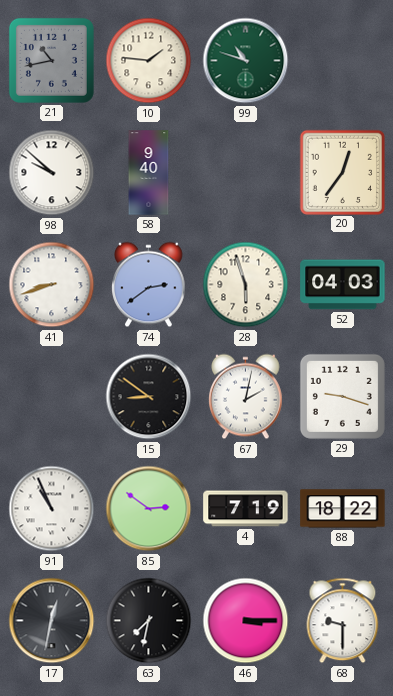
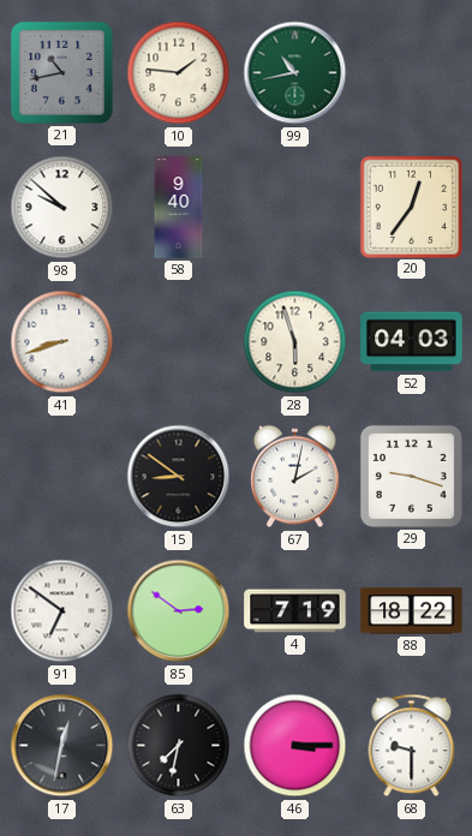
99: 10:48 -> 10:43
74: 2:39 -> none
91: 10:56 -> 6:51
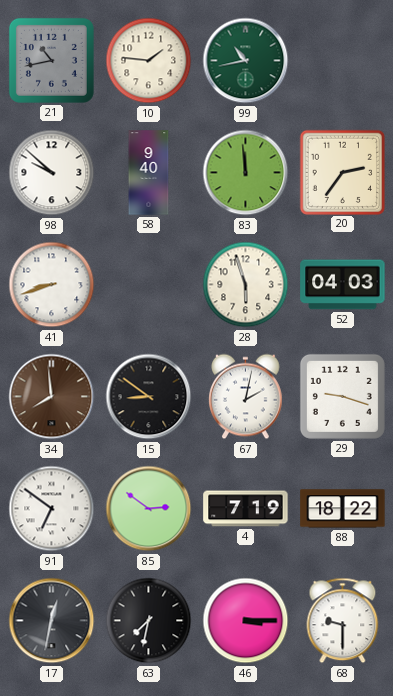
83: none -> 11:59
20: 12:36 -> 2:36
34: none -> 7:59
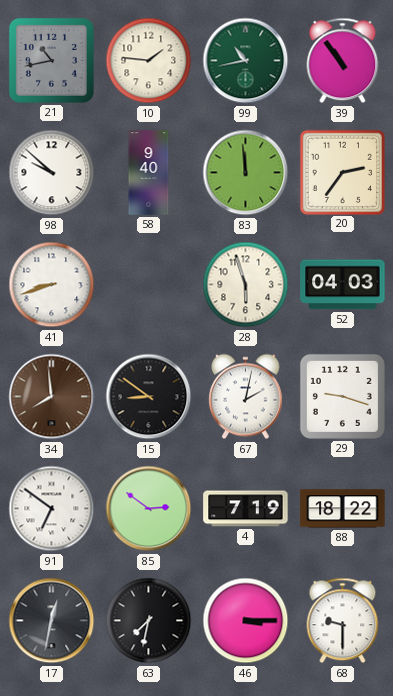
39: none -> 10:54
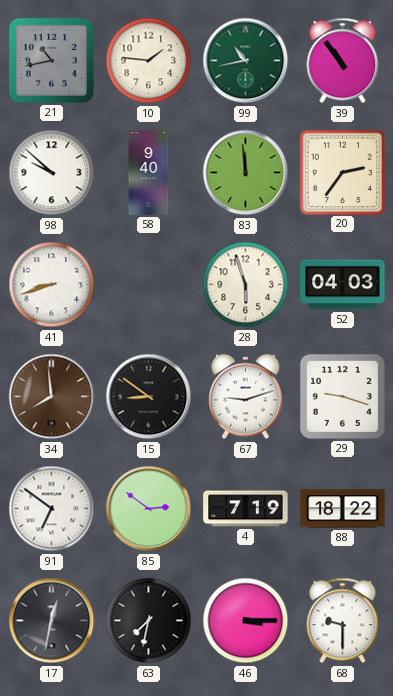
67: 2:02 -> 9:12
